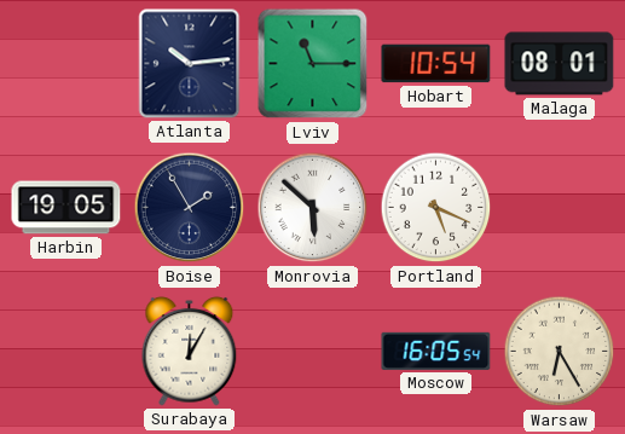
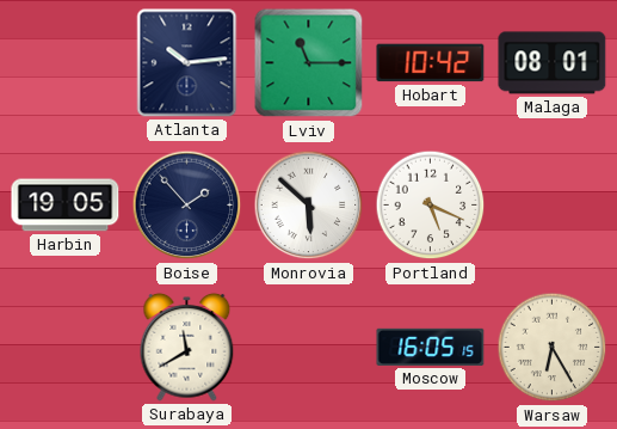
Hobart: 10:54 -> 10:42
Boise: 1:55 -> 1:53
Surabaya: 12:05 -> 11:40
Moscow: 16:05:54 -> 16:05:15
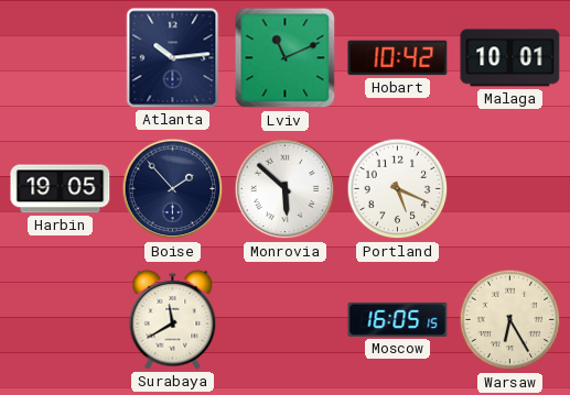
Lviv: 11:15 -> 11:11
Malaga: 08:01 -> 10:01
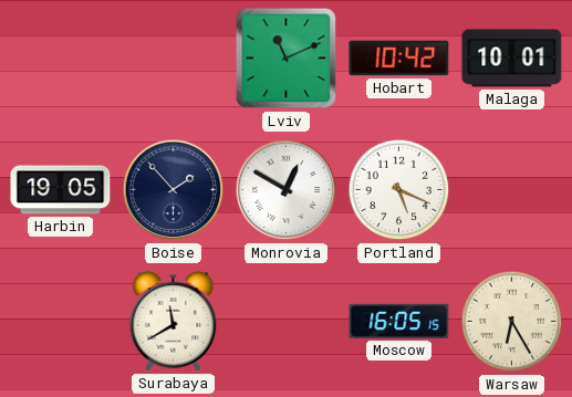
Atlanta: 10:14 -> none
Monrovia: 5:52 -> 12:50
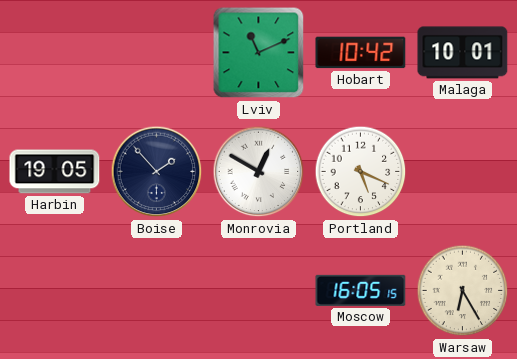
Surabaya: 11:40 -> none
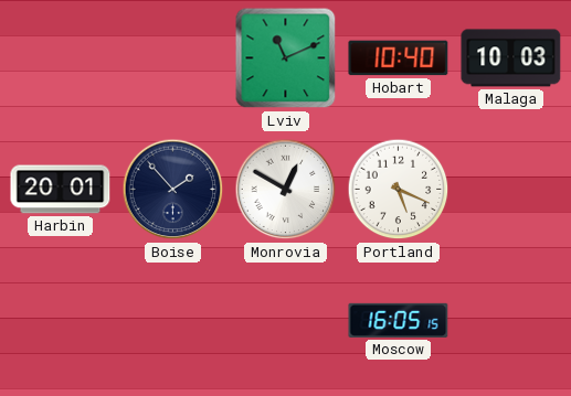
Hobart: 10:42 -> 10:40
Malaga: 10:01 -> 10:03
Harbin: 19:05 -> 20:01
Warsaw: 6:25 -> none
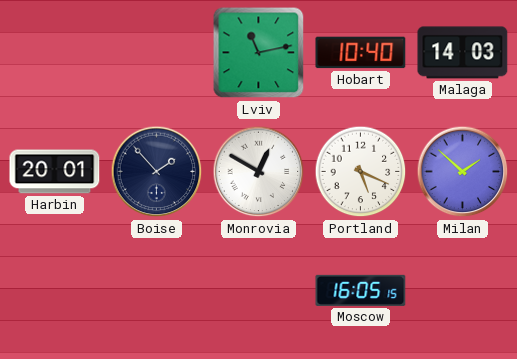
Lviv: 11:11 -> 11:13
Malaga: 10:03 -> 14:03
Milan: none -> 1:52
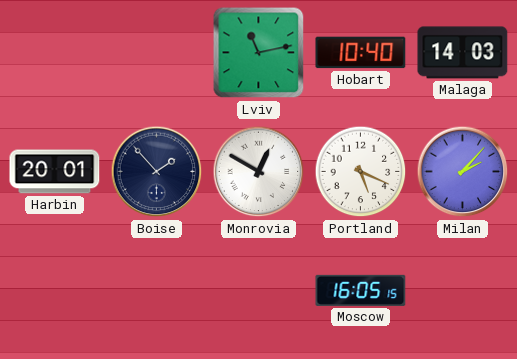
Milan: 1:52 -> 2:07
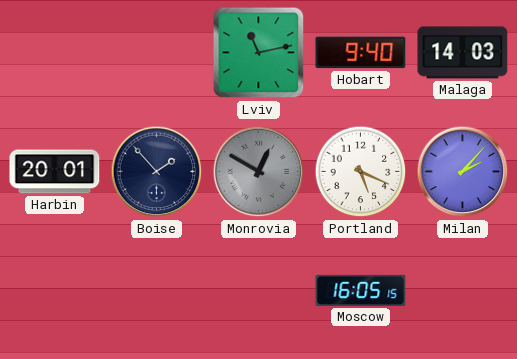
Hobart: 10:40 -> 9:40
Monrovia dial: white -> grey
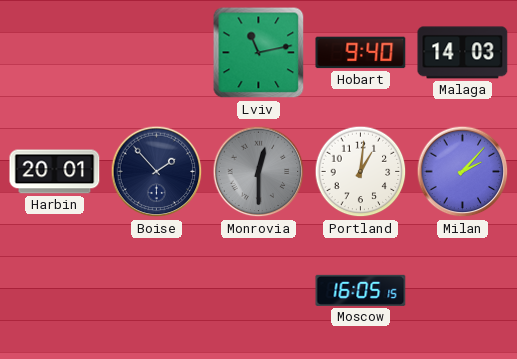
Monrovia: 12:50 -> 12:30
Portland: 5:19 -> 1:01
